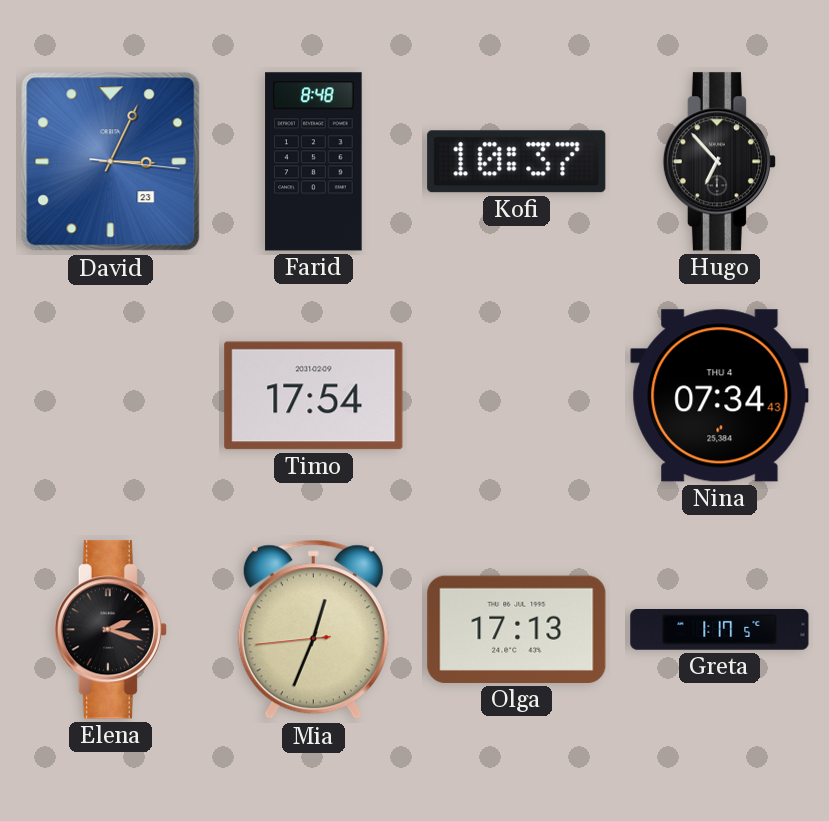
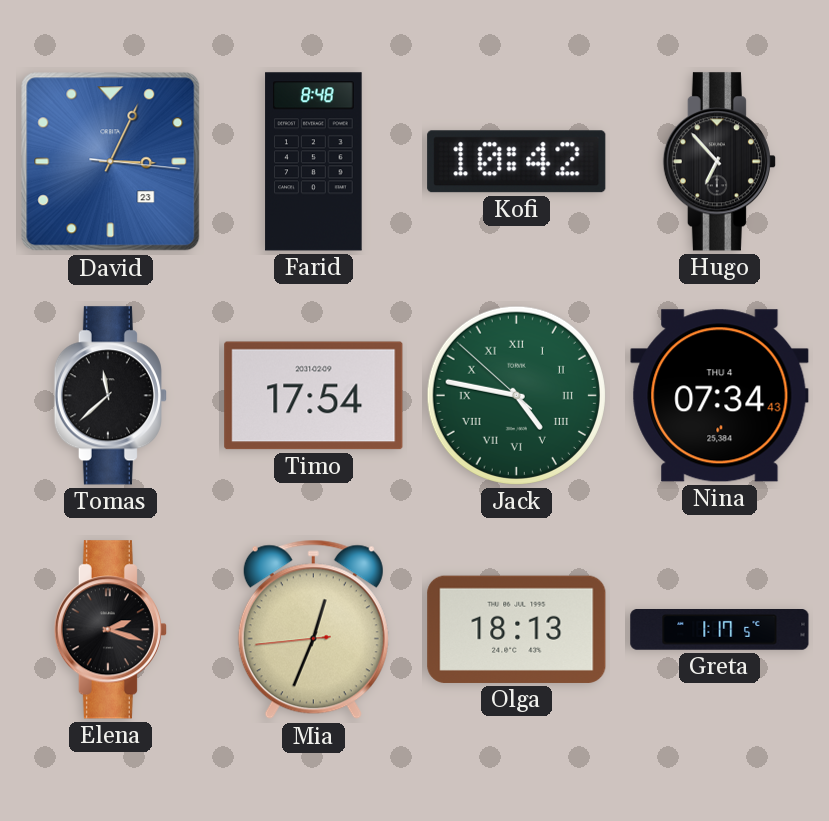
Kofi: 10:37 -> 10:42
Tomas: none -> 11:38
Jack: none -> 4:46
Olga: 17:13 -> 18:13
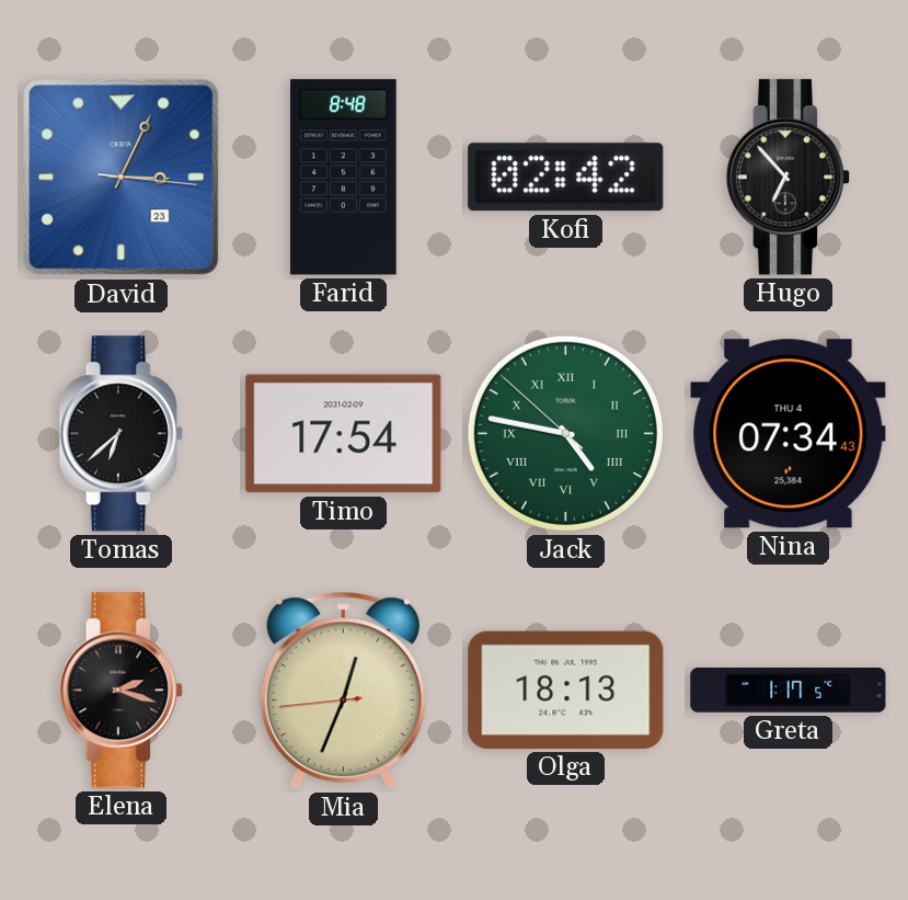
Kofi: 10:42 -> 02:42
Tomas: 11:38 -> 6:38
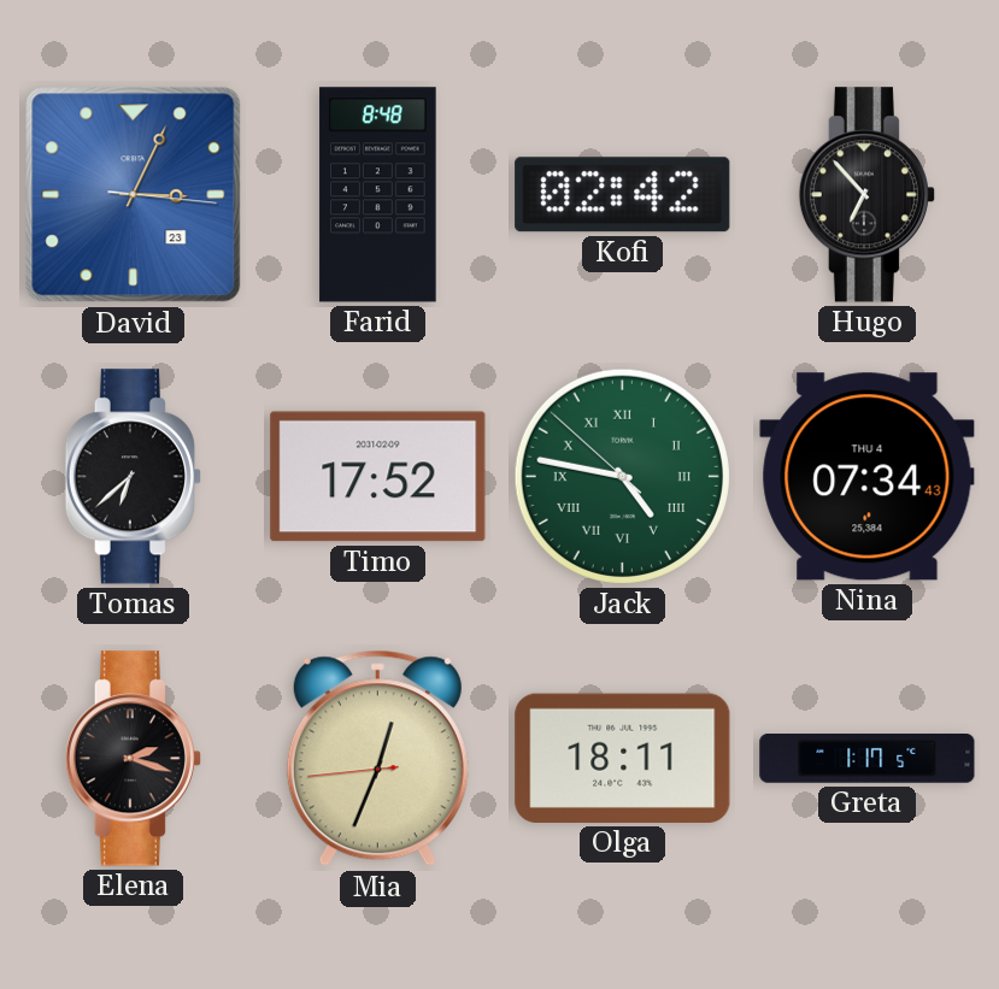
Timo: 17:54 -> 17:52
Olga: 18:13 -> 18:11
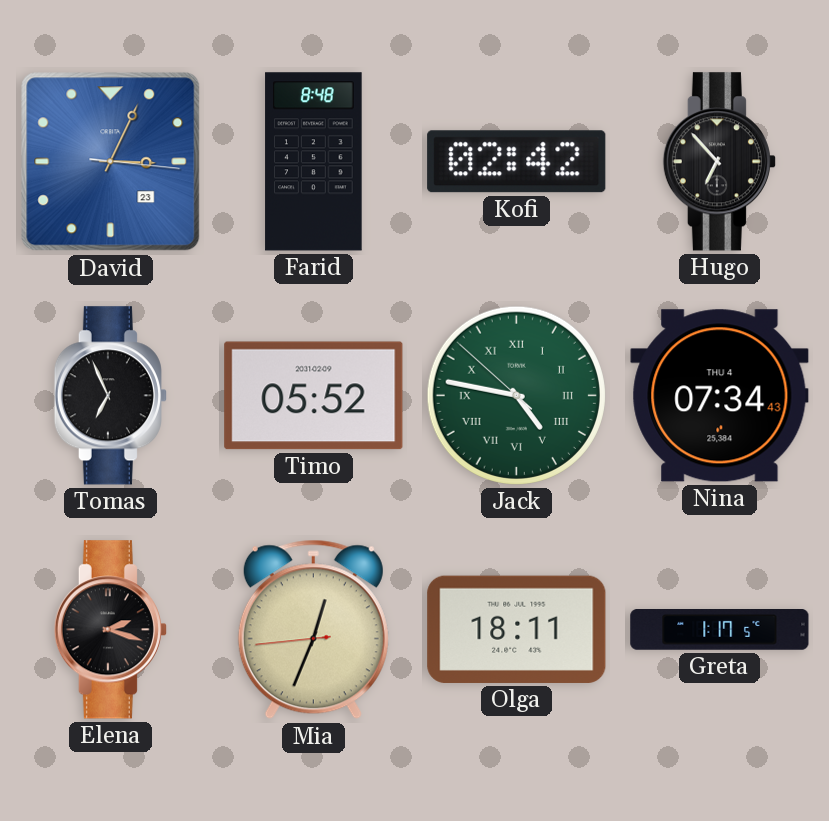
Tomas: 6:38 -> 6:56
Timo: 17:52 -> 05:52
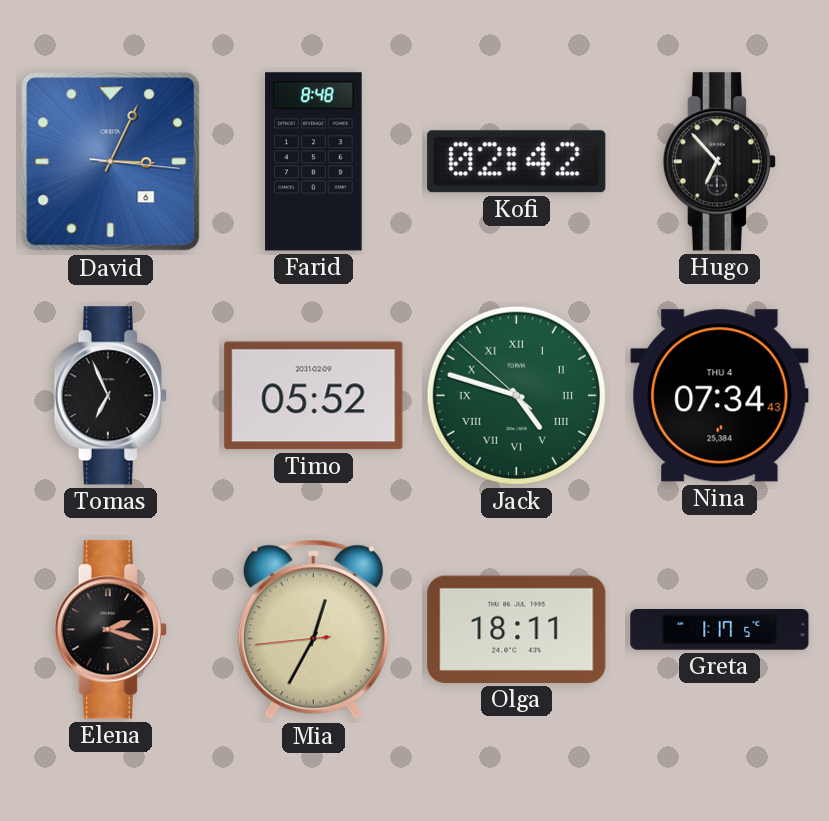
David date: 23 -> 6
Jack: 4:46 -> 4:47
Mia: 12:33 -> 12:34
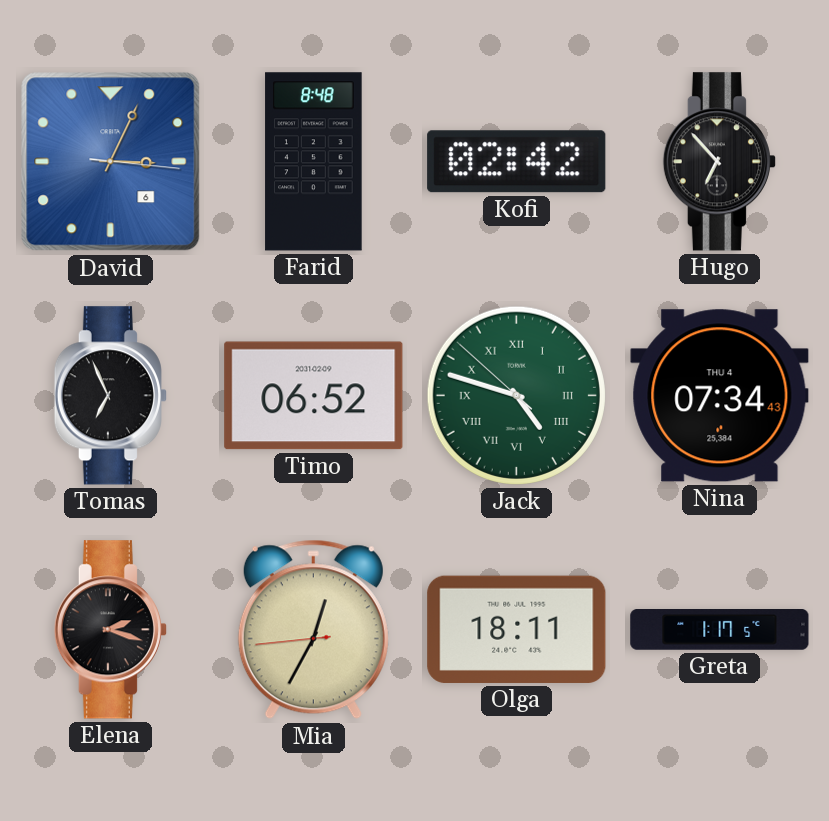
Timo: 05:52 -> 06:52
